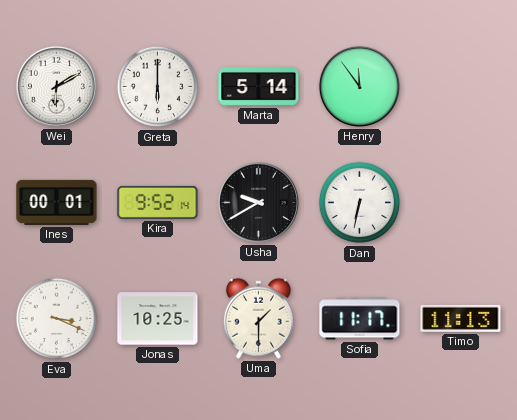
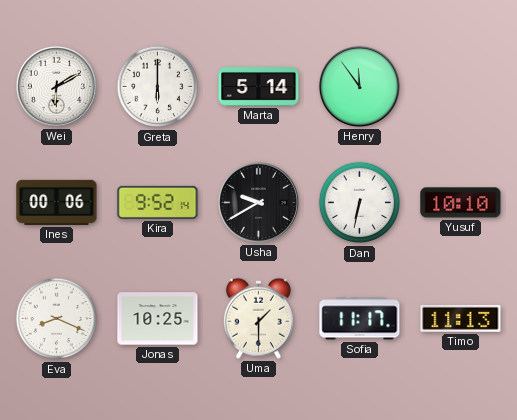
Ines: 00:01 -> 00:06
Yusuf: none -> 10:10
Eva: 3:19 -> 8:19
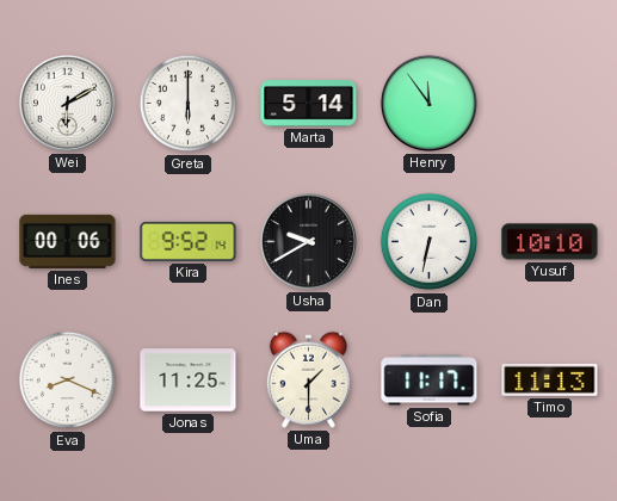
Jonas: 10:25 -> 11:25
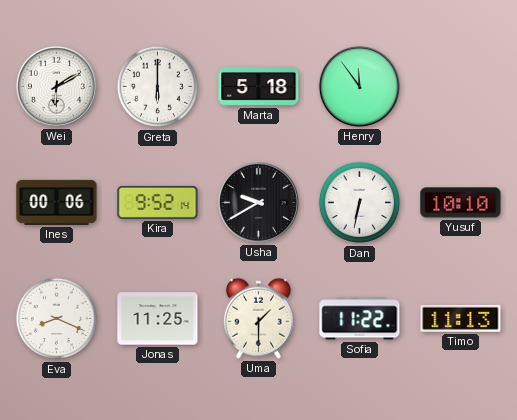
Marta: 5:14 -> 5:18
Sofia: 11:17 -> 11:22
